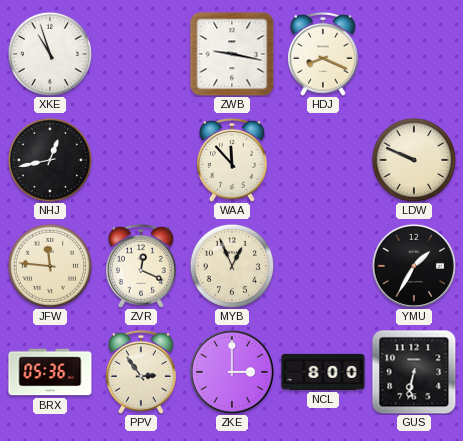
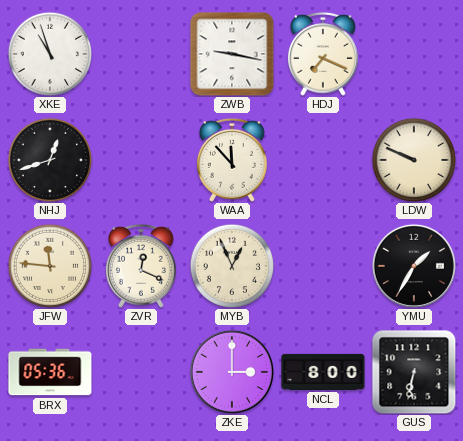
HDJ: 8:19 -> 7:19
NHJ: 12:43 -> 12:42
PPV: 2:54 -> none
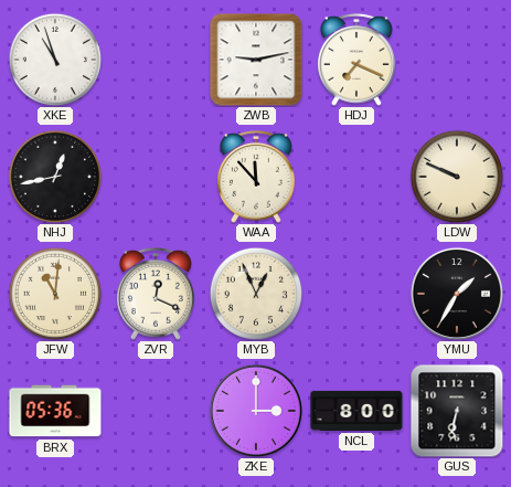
ZWB: 9:17 -> 9:13
NHJ: 12:42 -> 12:43
JFW: 11:46 -> 11:01
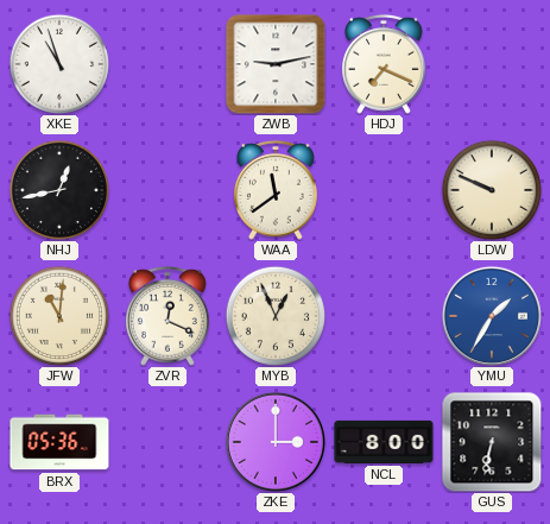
WAA: 11:53 -> 11:39
YMU dial: black -> blue
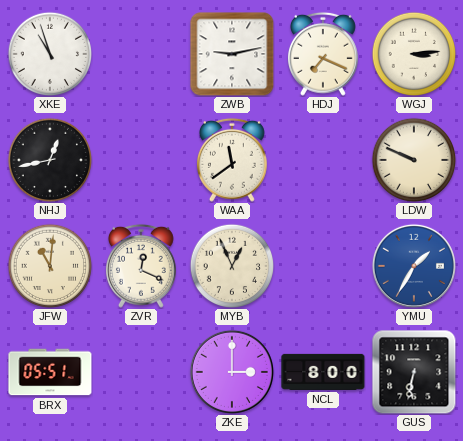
WGJ: none -> 3:14
BRX: 05:36 -> 05:51
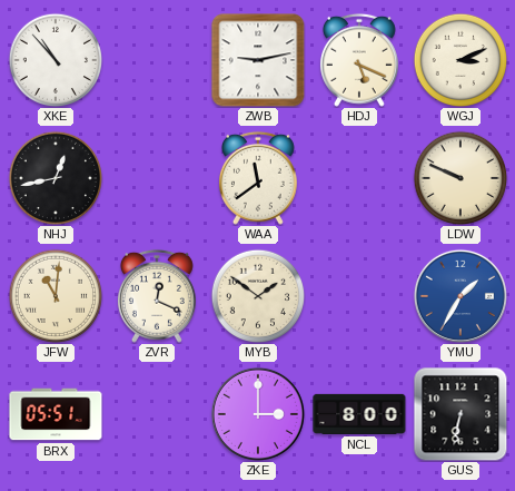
XKE: 10:57 -> 10:53
HDJ: 7:19 -> 5:19
WGJ: 3:14 -> 3:11
MYB: 12:56 -> 1:51
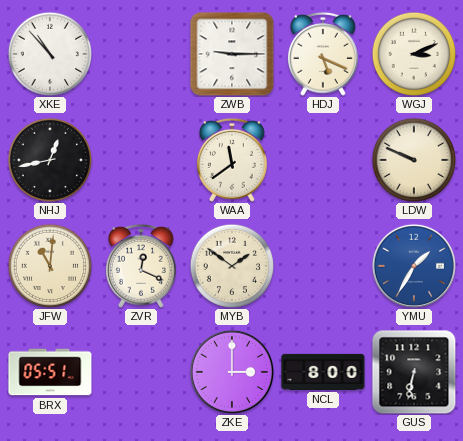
ZWB: 9:13 -> 9:15
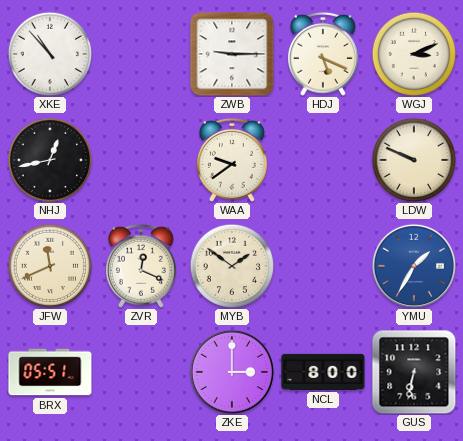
WAA: 11:39 -> 9:39
JFW: 11:01 -> 11:41
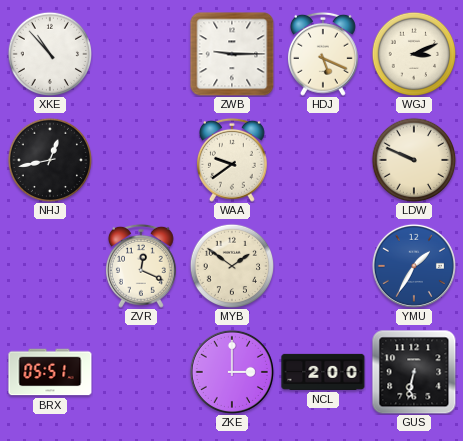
JFW: 11:41 -> none
NCL: 8:00 -> 2:00
